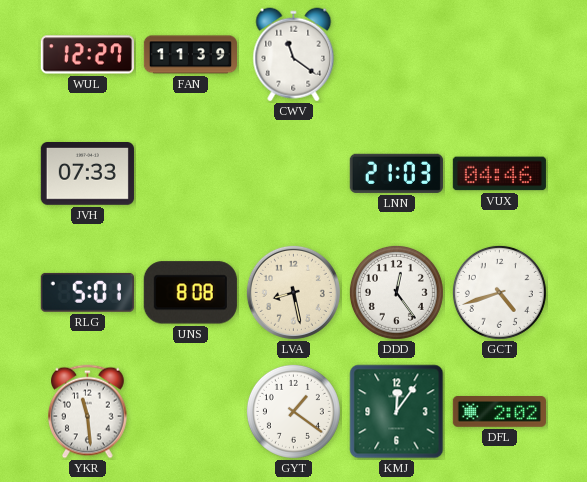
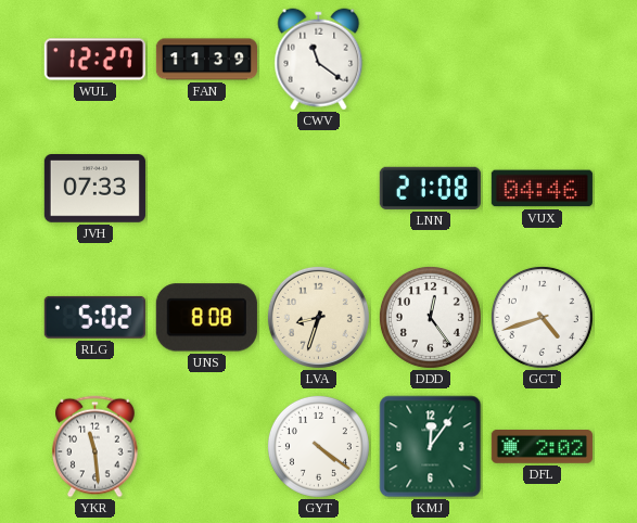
LNN: 21:03 -> 21:08
RLG: 5:01 -> 5:02
LVA: 8:28 -> 8:33
GYT: 1:21 -> 4:21
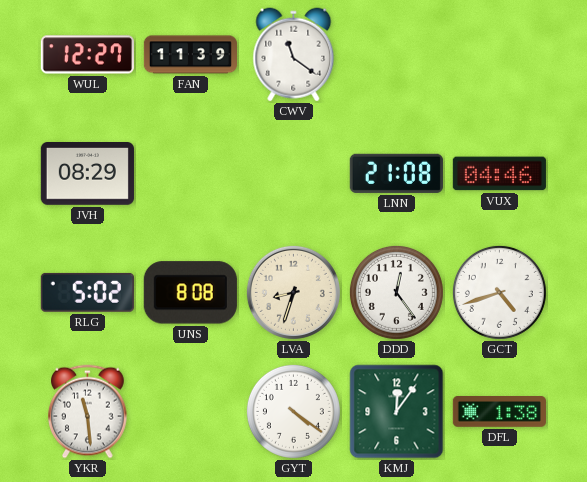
JVH: 07:33 -> 08:29
DFL: 2:02 -> 1:38
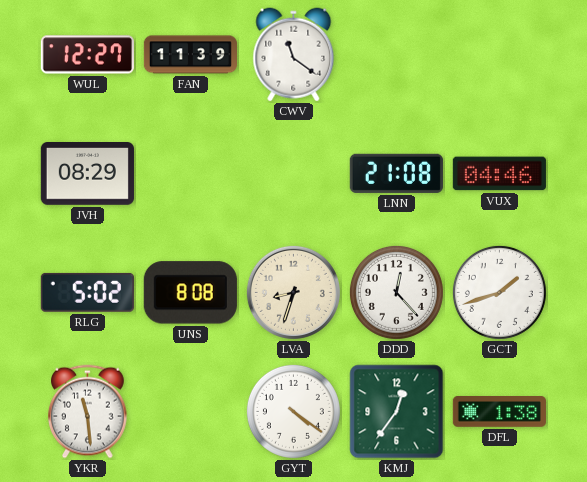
DDD: 12:24 -> 12:23
GCT: 4:42 -> 1:42
KMJ: 12:06 -> 12:36
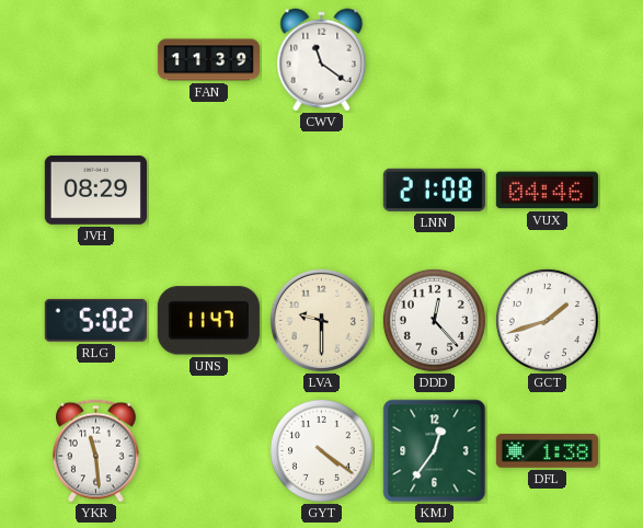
WUL: 12:27 -> none
UNS: 8:08 -> 11:47
LVA: 8:33 -> 9:30
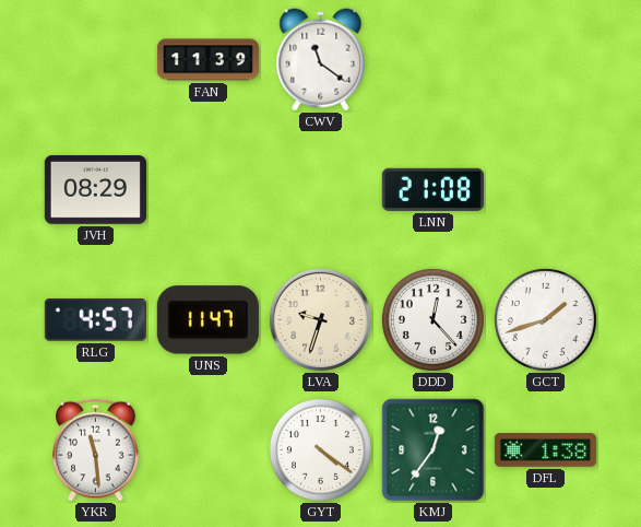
VUX: 04:46 -> none
RLG: 5:02 -> 4:57
LVA: 9:30 -> 9:33
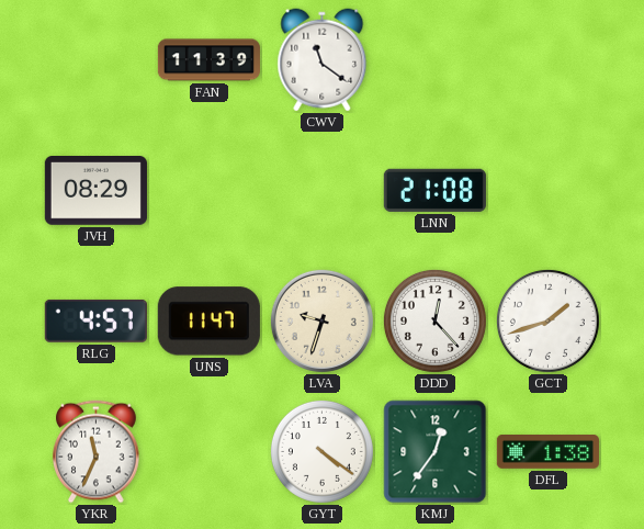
YKR: 11:29 -> 11:34
